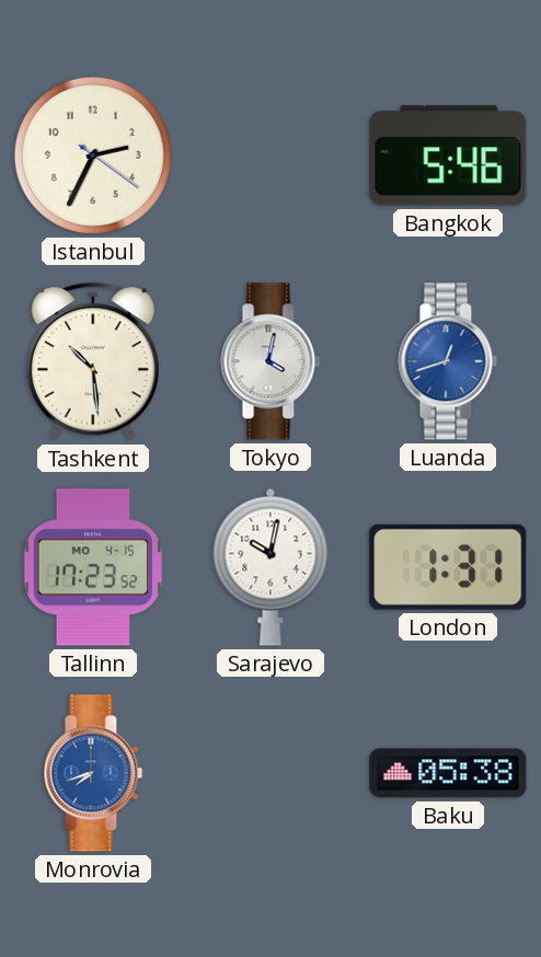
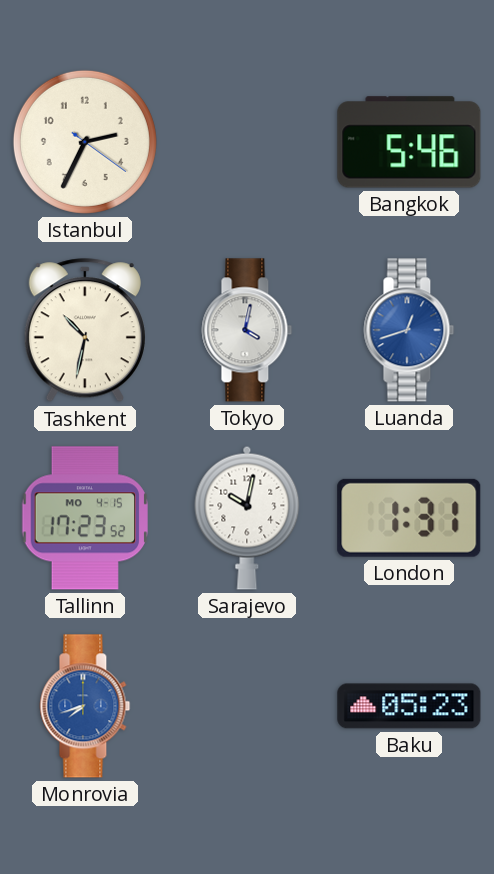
Tashkent: 10:29 -> 10:32
Baku: 05:38 -> 05:23
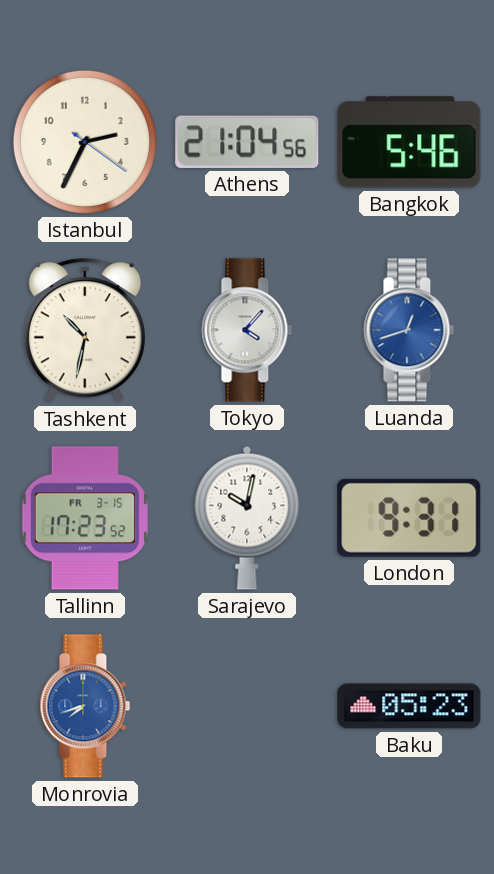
Athens: none -> 21:04
Tokyo: 4:02 -> 4:07
Tallinn date: MO 4-15 -> FR 3-15
London: 1:31 -> 9:31
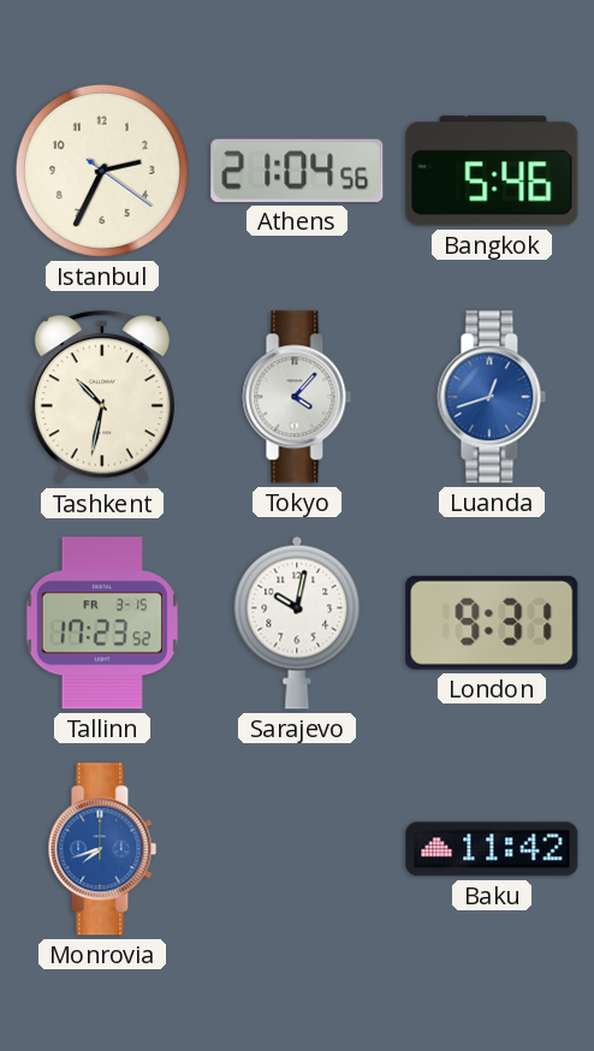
Baku: 05:23 -> 11:42
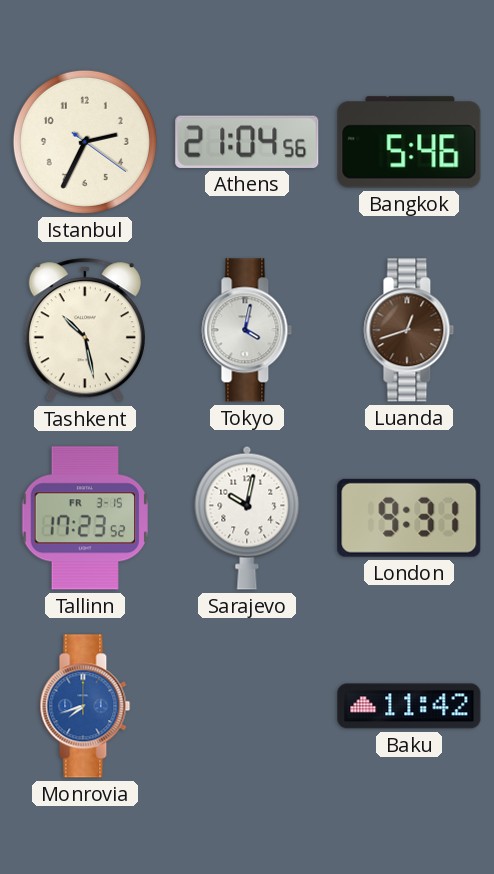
Tashkent: 10:32 -> 10:28
Tokyo: 4:07 -> 4:02
Luanda dial: blue -> brown
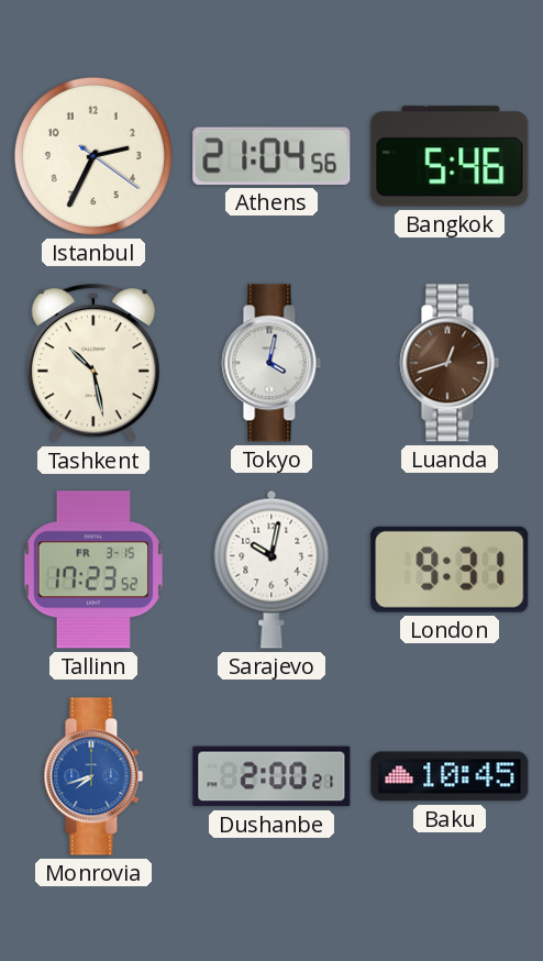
Dushanbe: none -> 2:00
Baku: 11:42 -> 10:45
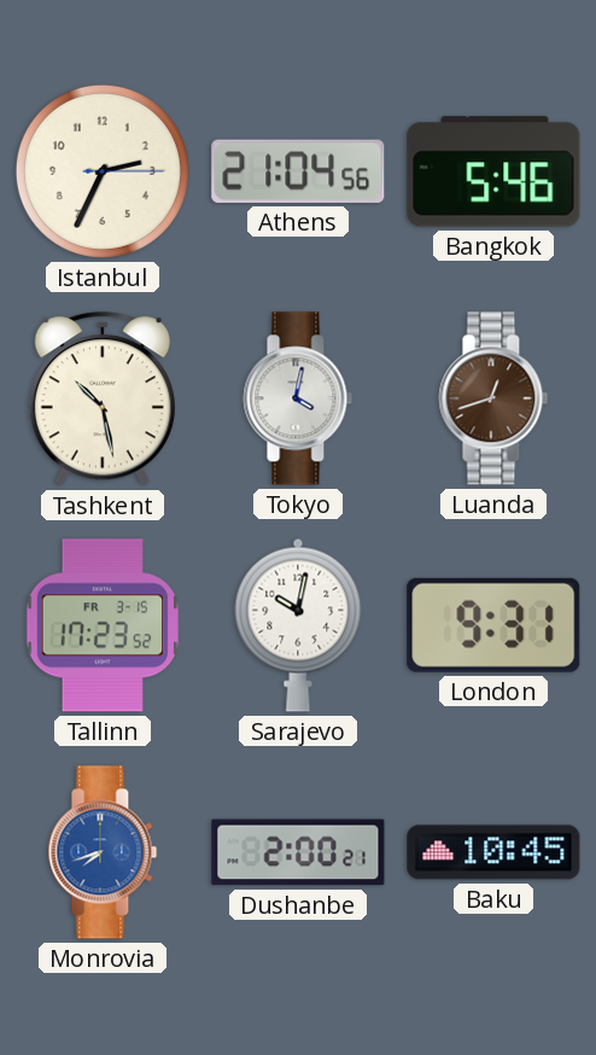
Istanbul: 2:34:21 -> 2:34:15
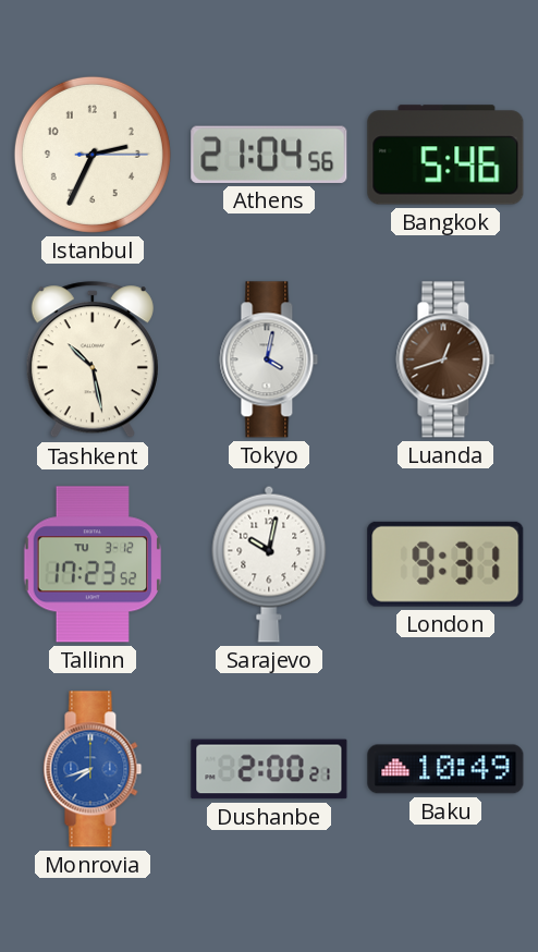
Tallinn date: FR 3-15 -> TU 3-12
Baku: 10:45 -> 10:49
